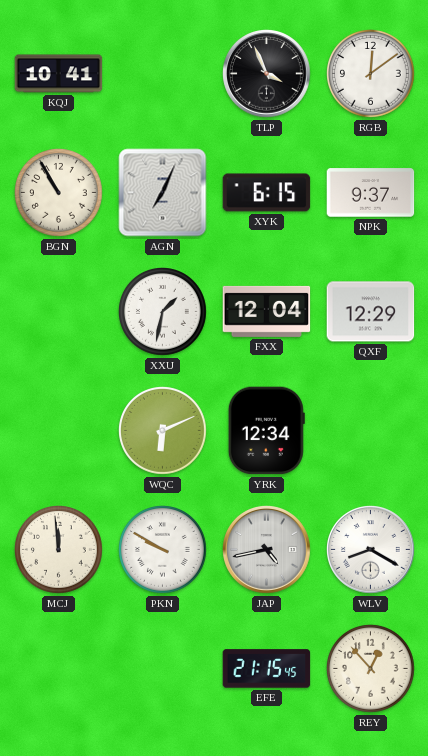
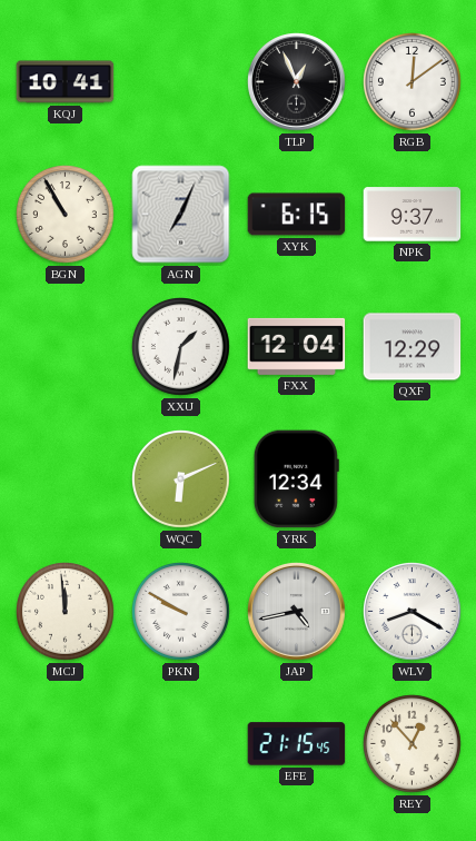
TLP: 3:56 -> 12:56
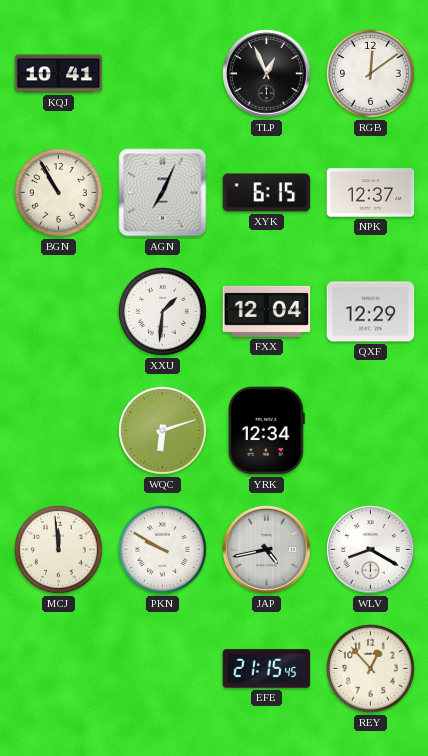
NPK: 9:37 -> 12:37
XXU: 1:32 -> 1:31
WQC: 6:11 -> 6:12
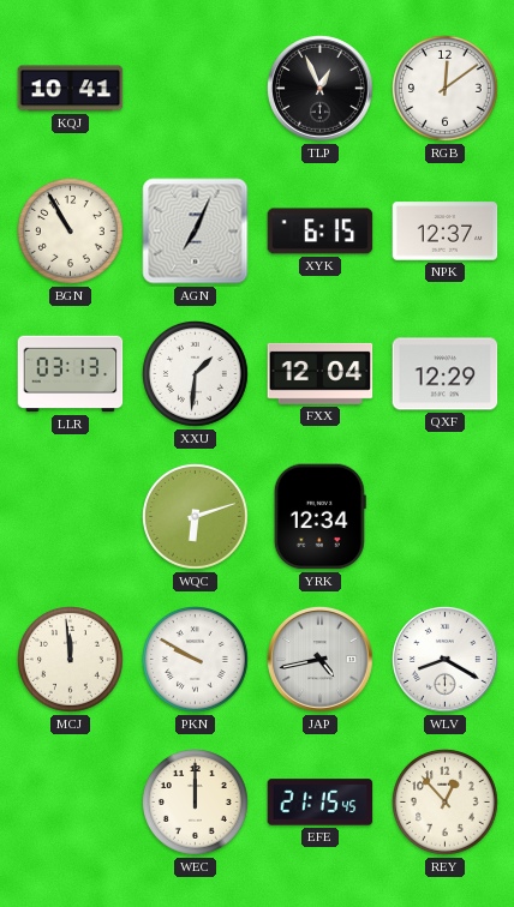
LLR: none -> 03:13
WEC: none -> 12:00
